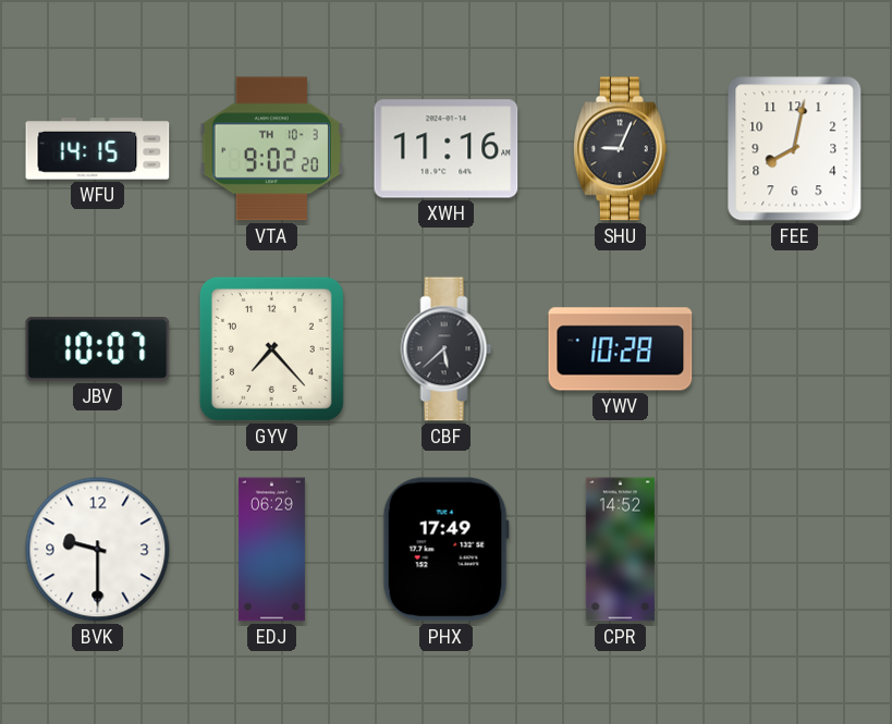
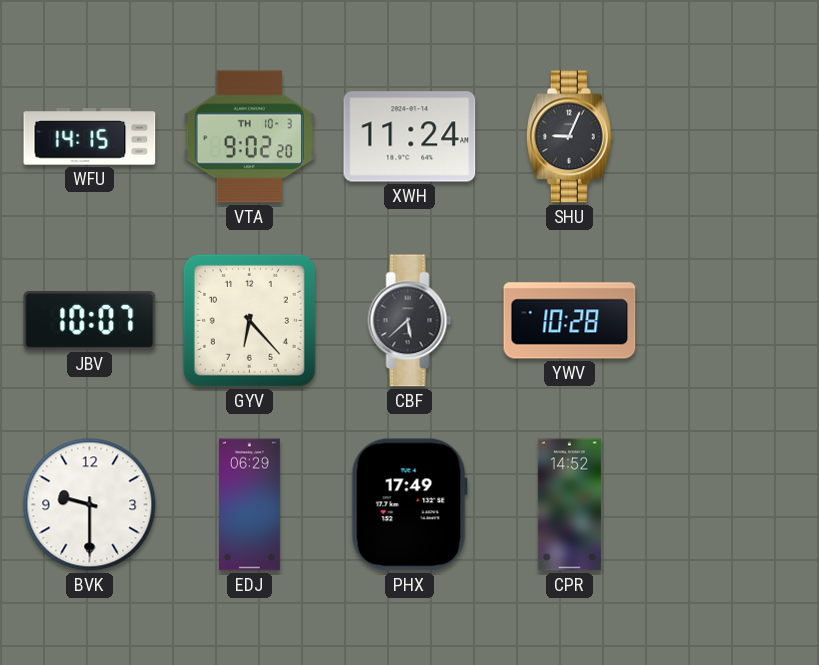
XWH: 11:16 -> 11:24
FEE: 8:02 -> none
GYV: 7:23 -> 6:23
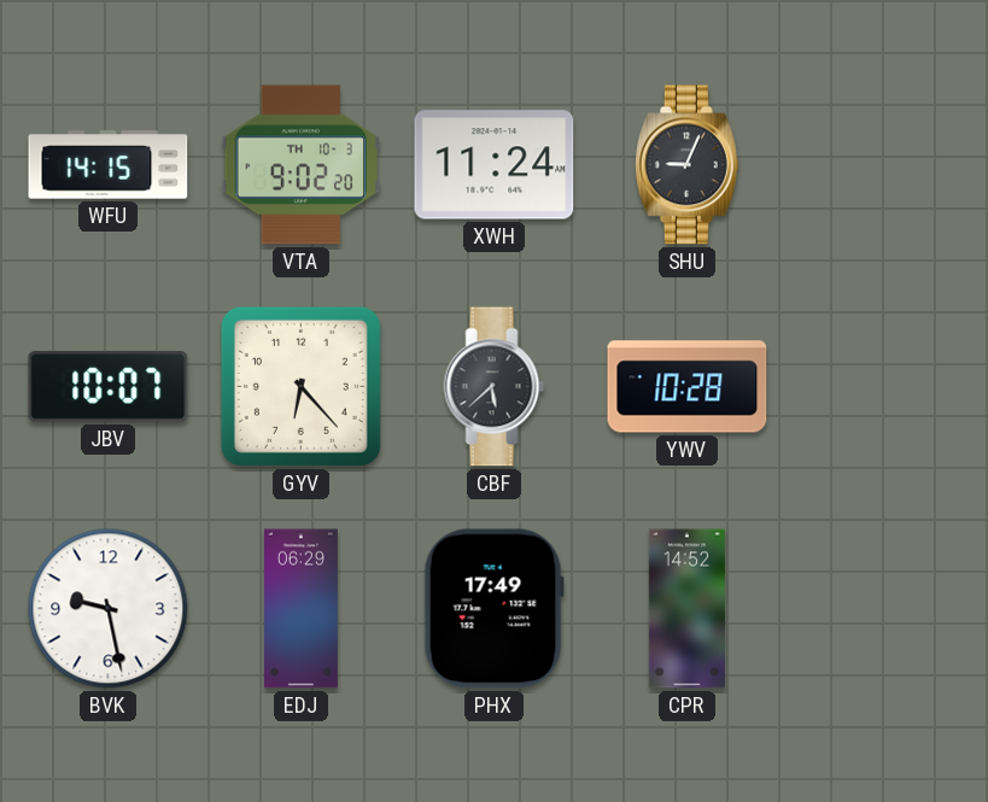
BVK: 9:30 -> 9:28
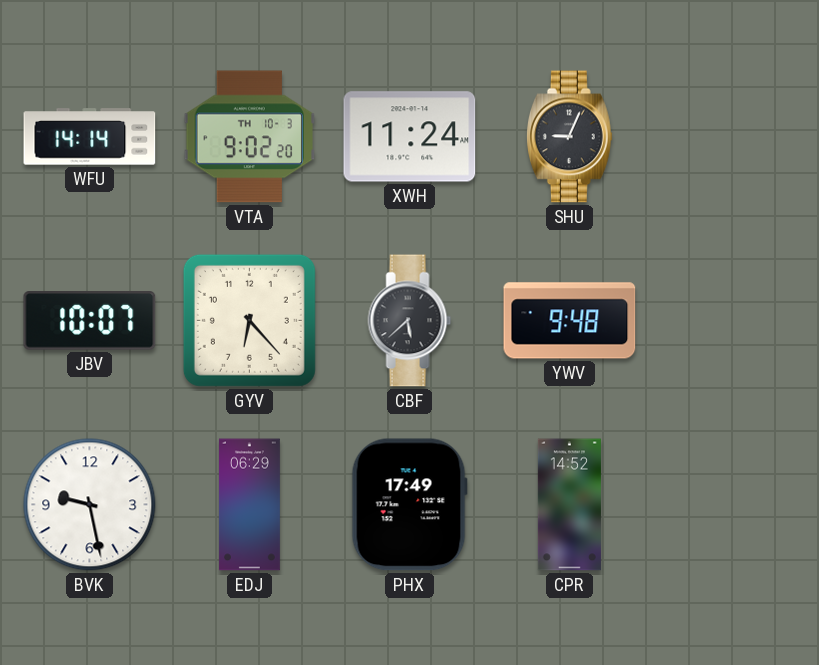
WFU: 14:15 -> 14:14
YWV: 10:28 -> 9:48
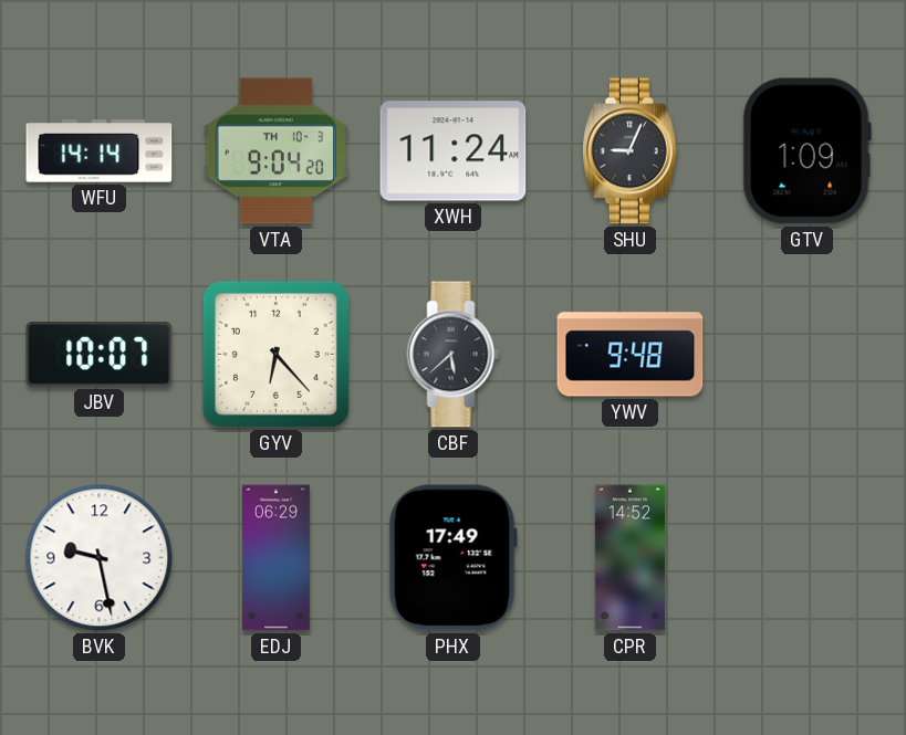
VTA: 9:02 -> 9:04
GTV: none -> 1:09
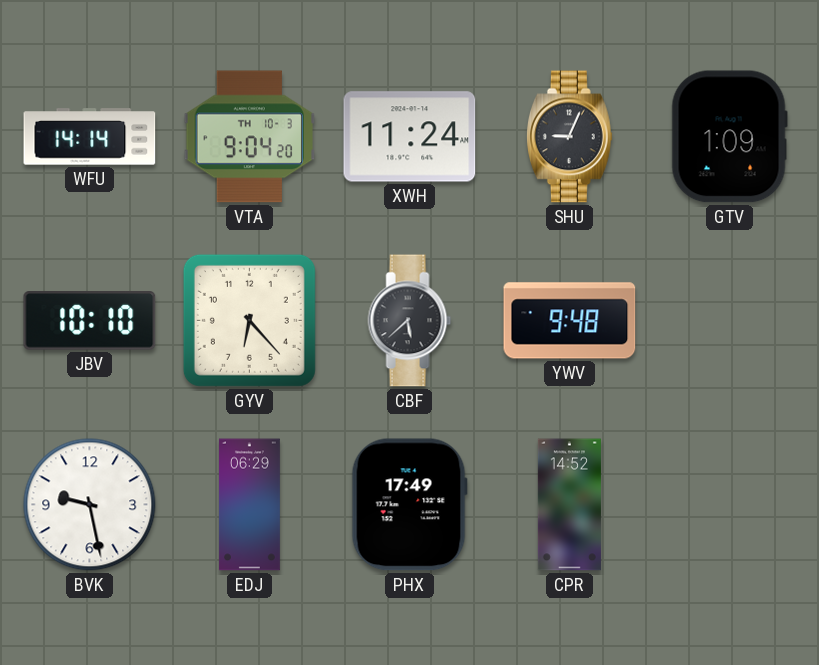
JBV: 10:07 -> 10:10
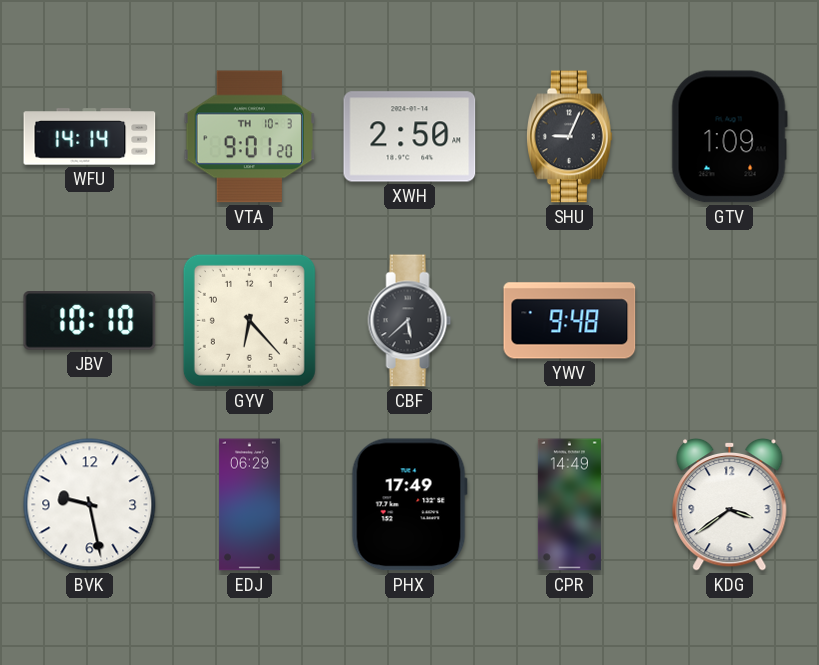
VTA: 9:04 -> 9:01
XWH: 11:24 -> 2:50
CPR: 14:52 -> 14:49
KDG: none -> 3:39
